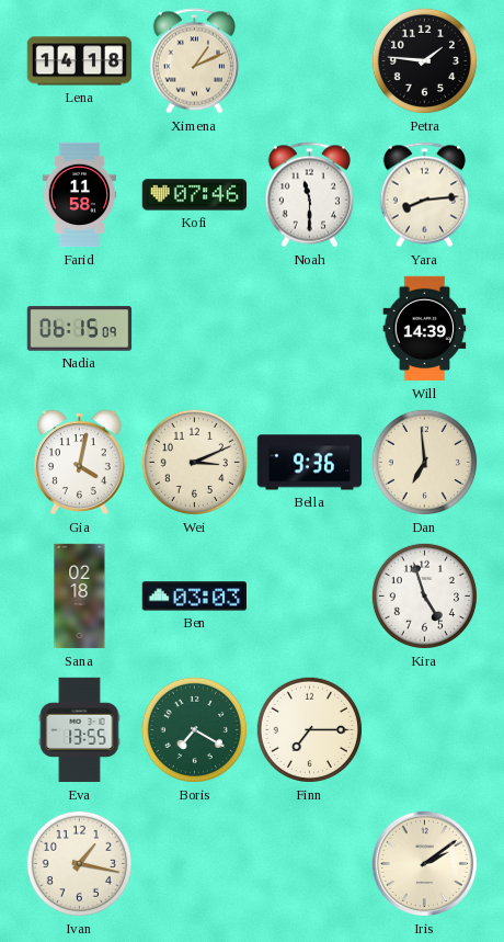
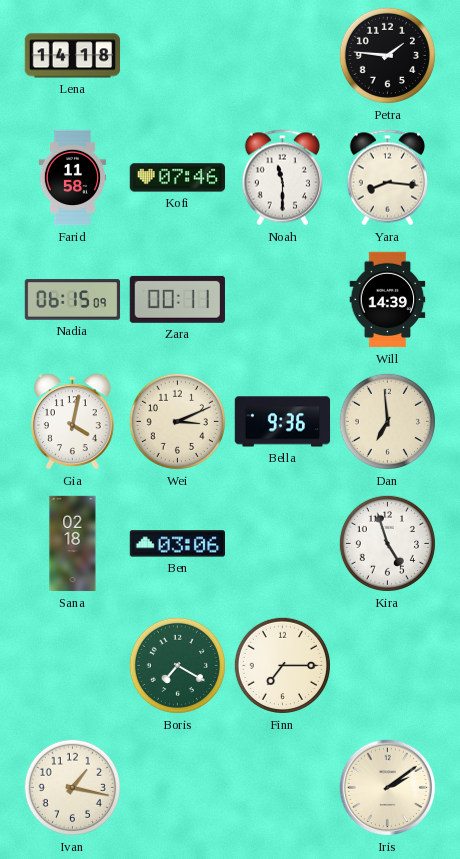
Ximena: 1:11 -> none
Yara: 8:14 -> 8:16
Zara: none -> 00:11
Ben: 03:03 -> 03:06
Eva: 13:55 -> none
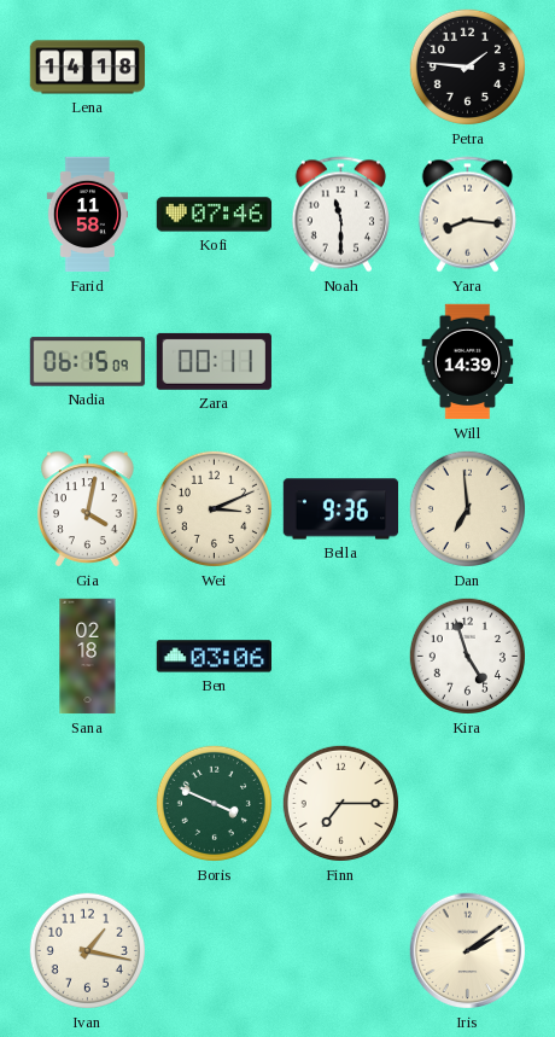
Boris: 7:20 -> 3:49
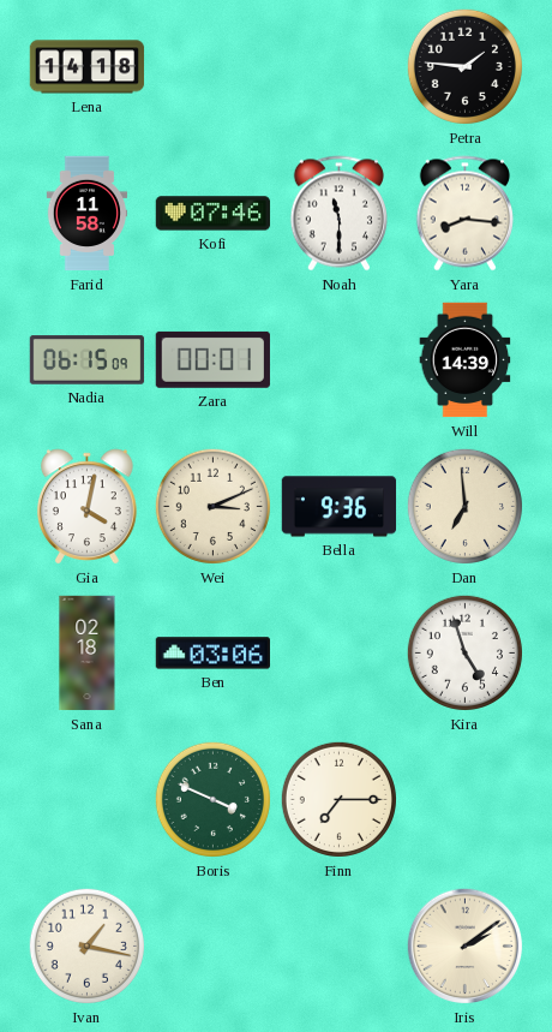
Zara: 00:11 -> 00:01
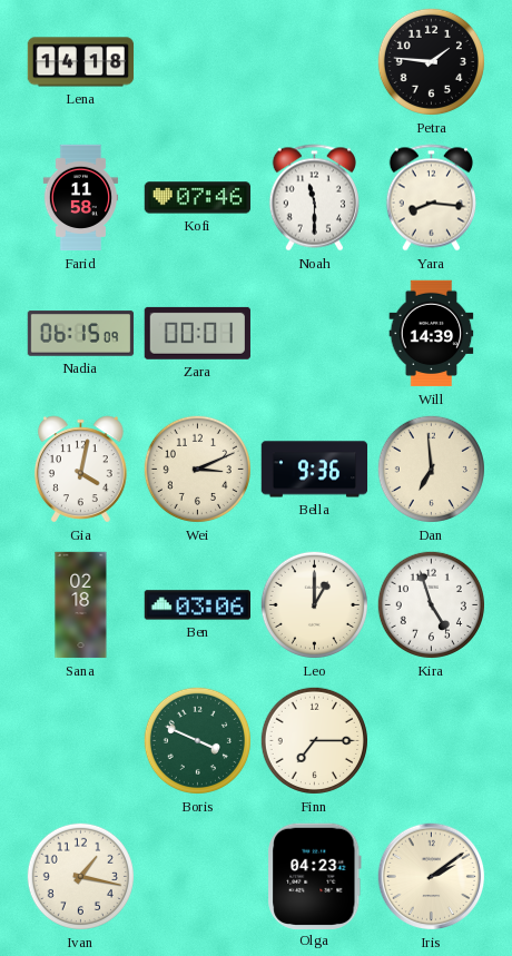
Leo: none -> 1:00
Olga: none -> 04:23
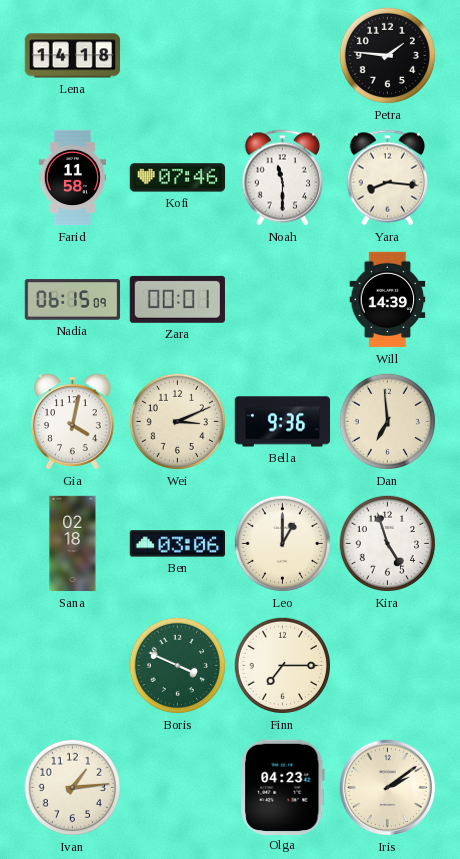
Ivan: 1:17 -> 1:14
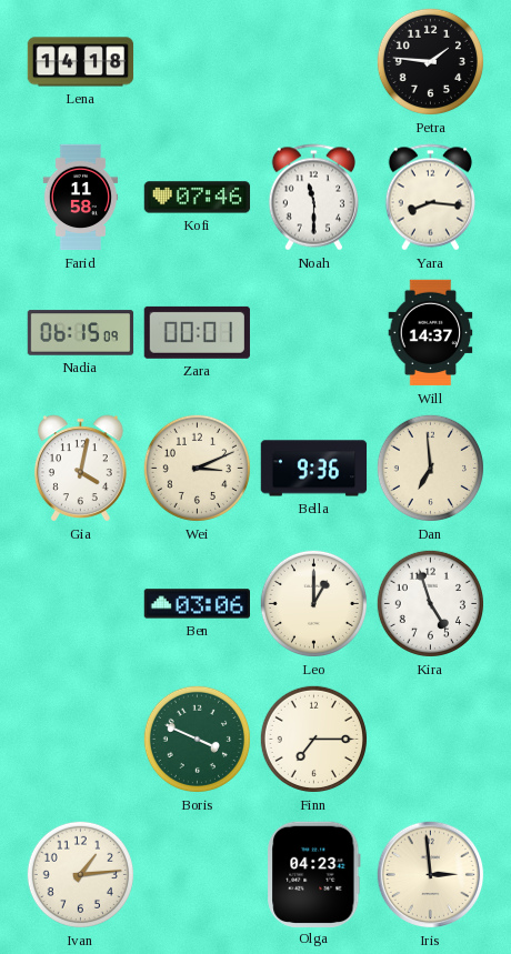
Will: 14:39 -> 14:37
Sana: 02:18 -> none
Iris: 2:09 -> 2:59
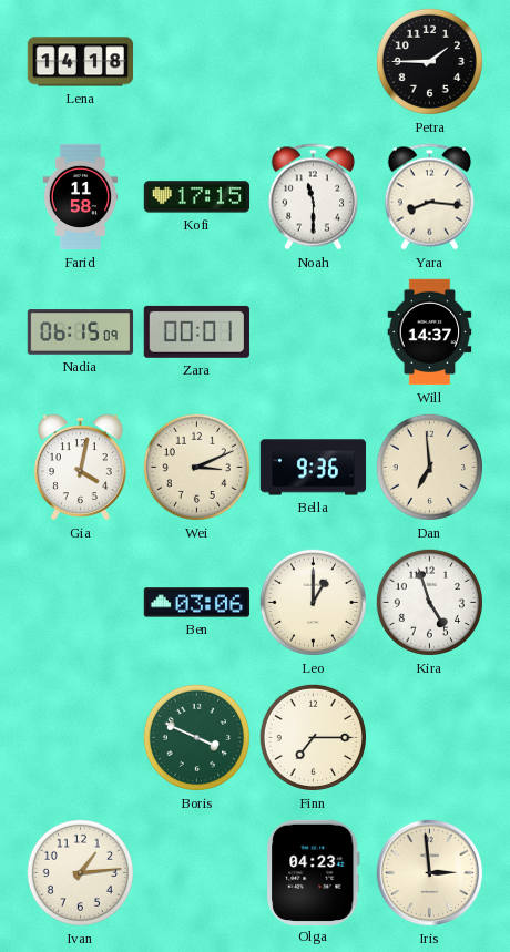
Petra: 1:46 -> 1:45
Kofi: 07:46 -> 17:15
